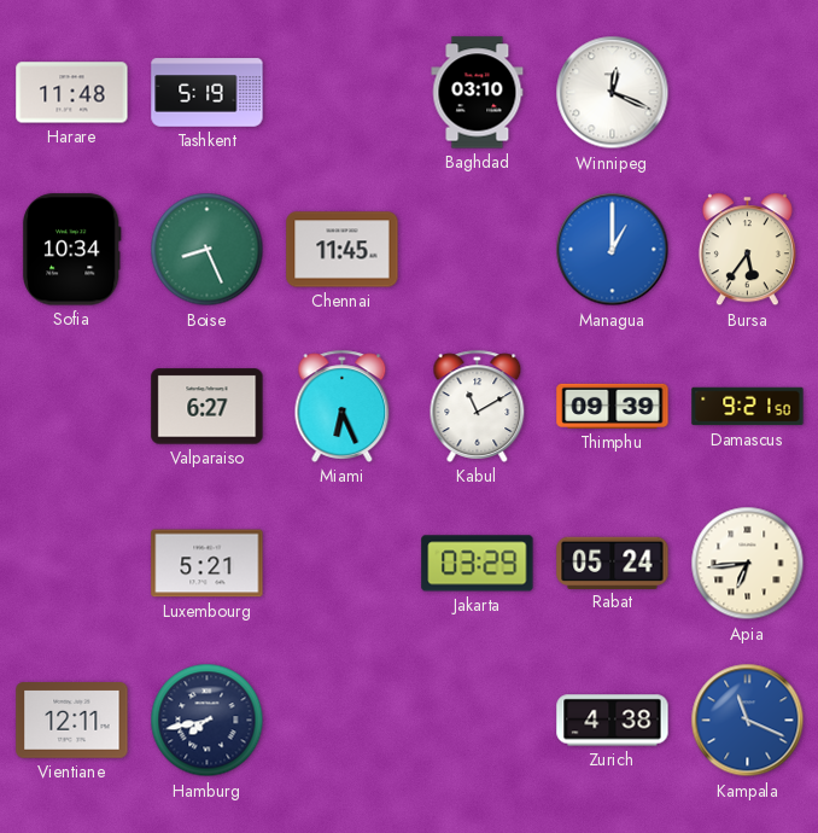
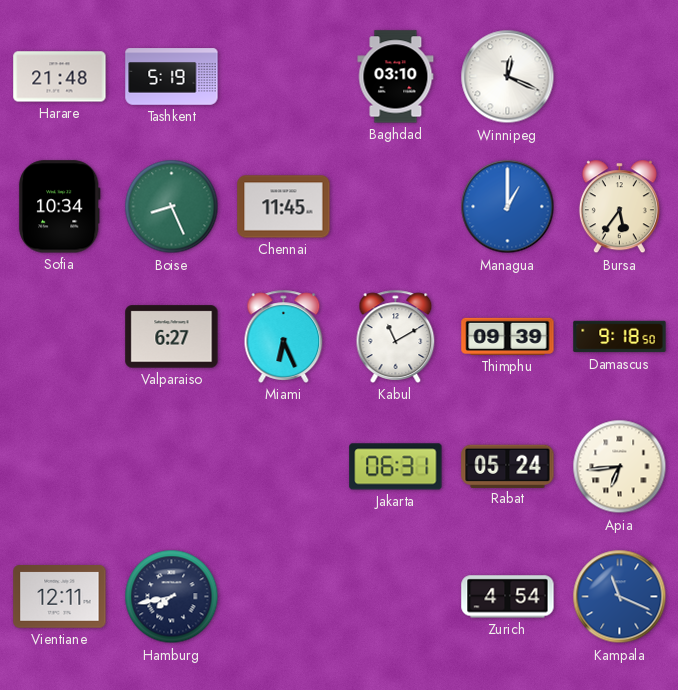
Harare: 11:48 -> 21:48
Damascus: 9:21 -> 9:18
Luxembourg: 5:21 -> none
Jakarta: 03:29 -> 06:31
Zurich: 4:38 -> 4:54
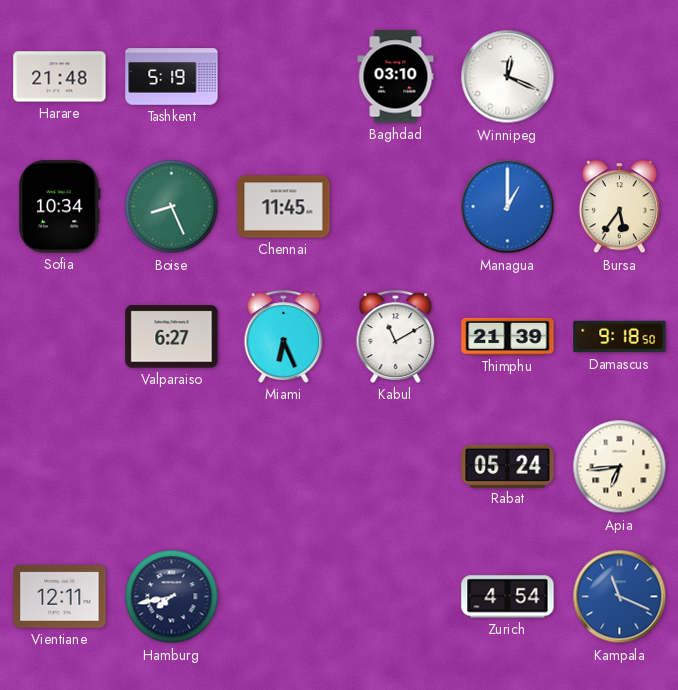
Thimphu: 09:39 -> 21:39
Jakarta: 06:31 -> none
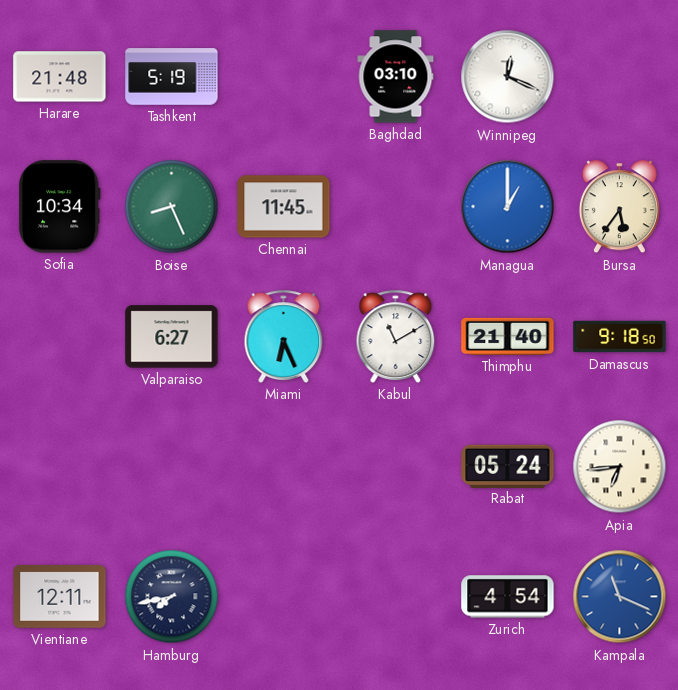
Thimphu: 21:39 -> 21:40
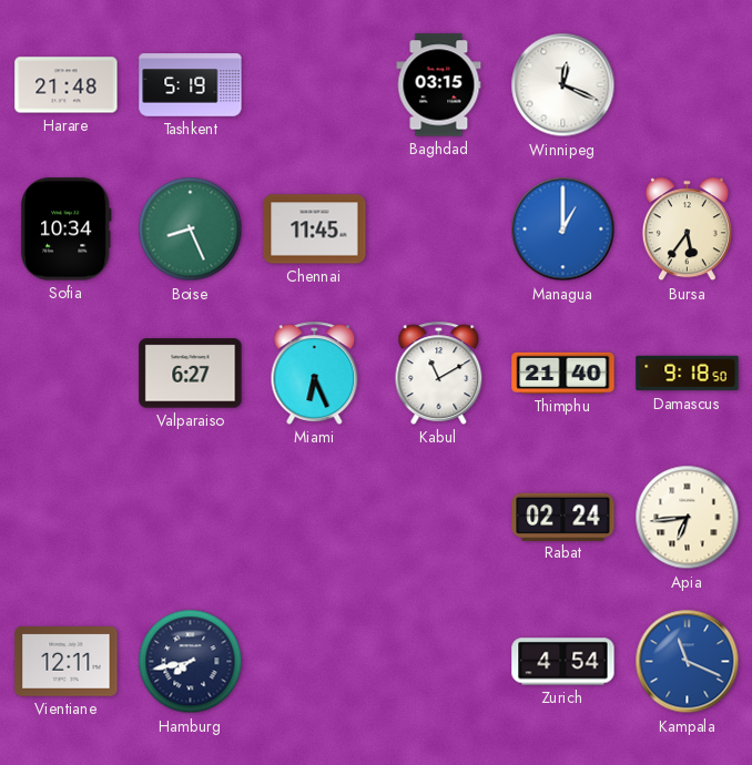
Baghdad: 03:10 -> 03:15
Rabat: 05:24 -> 02:24
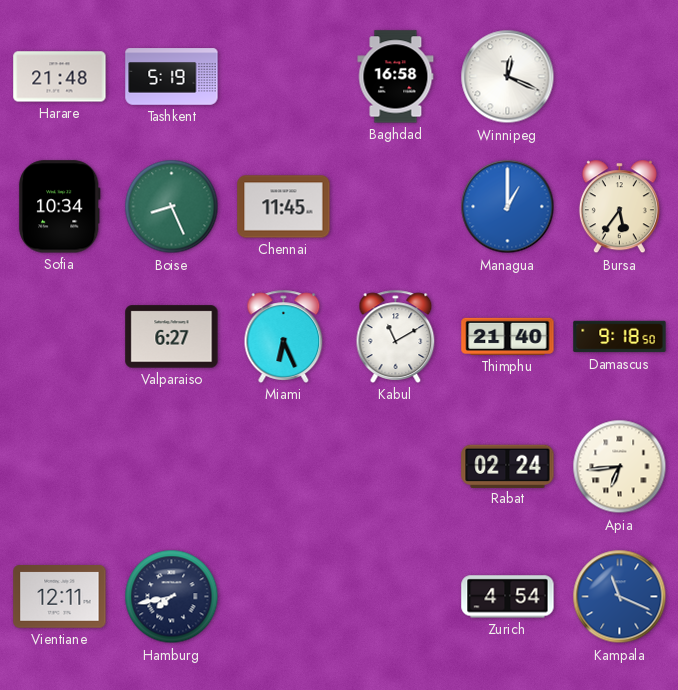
Baghdad: 03:15 -> 16:58
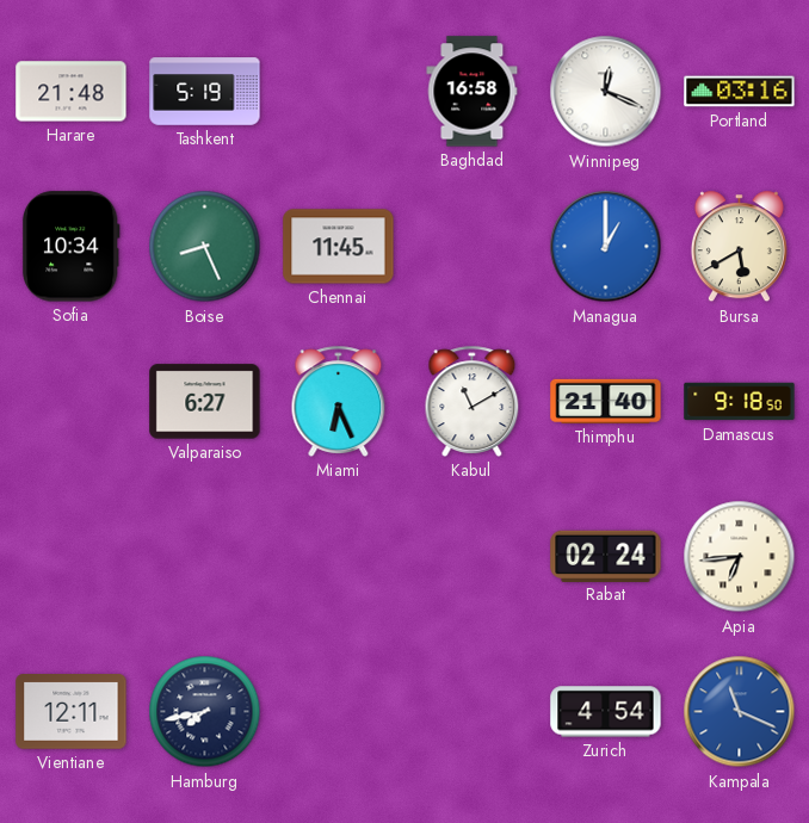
Portland: none -> 03:16
Bursa: 5:36 -> 5:40
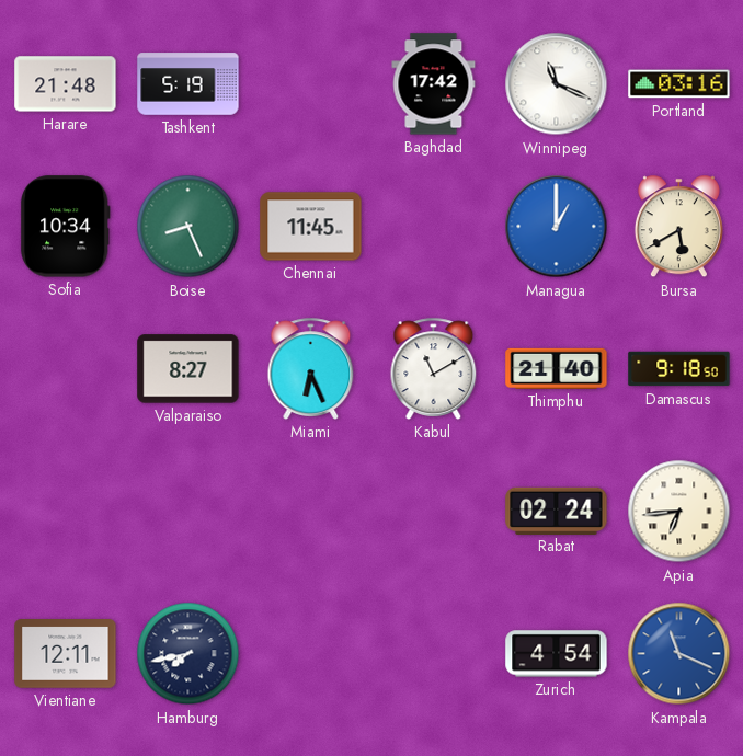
Baghdad: 16:58 -> 17:42
Winnipeg: 12:19 -> 11:19
Valparaiso: 6:27 -> 8:27
